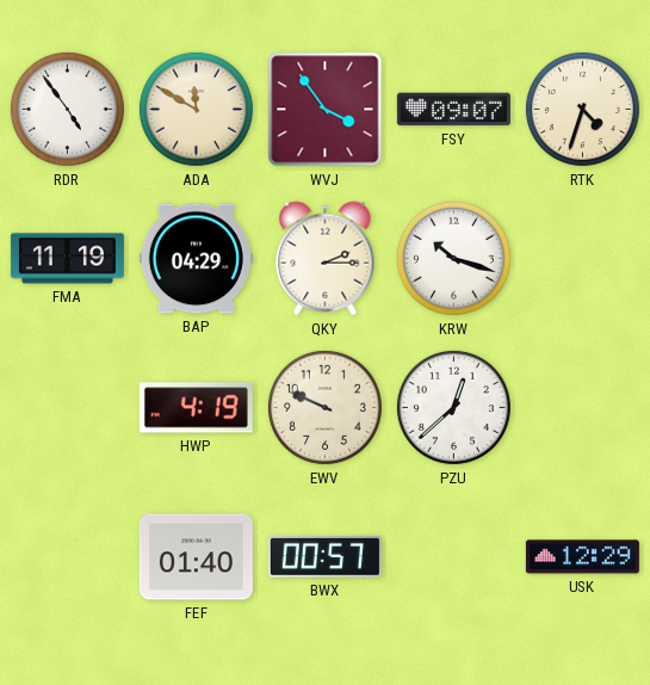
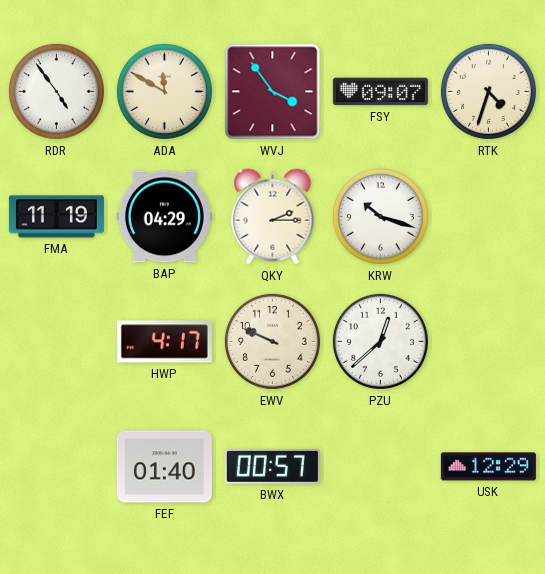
HWP: 4:19 -> 4:17
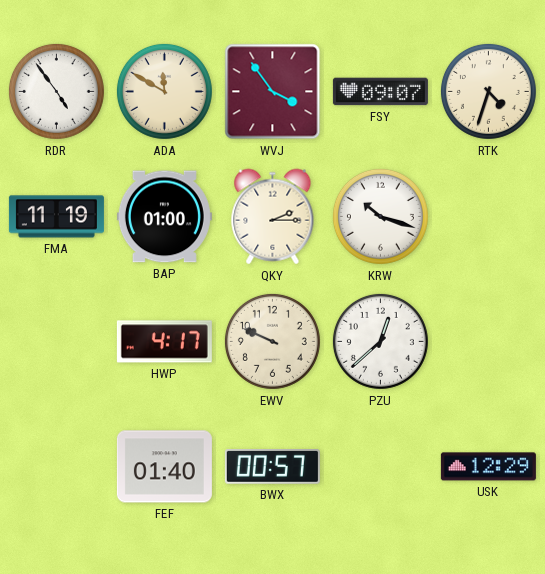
BAP: 04:29 -> 01:00
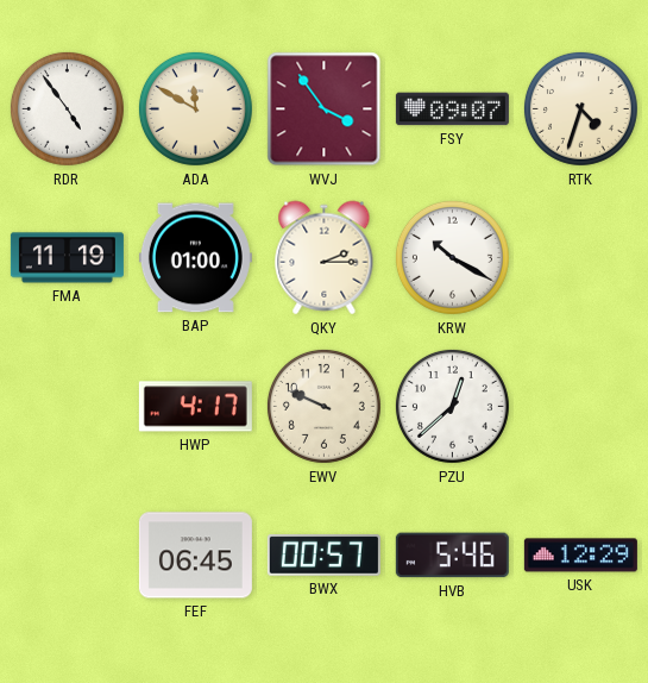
KRW: 10:18 -> 10:20
FEF: 01:40 -> 06:45
HVB: none -> 5:46
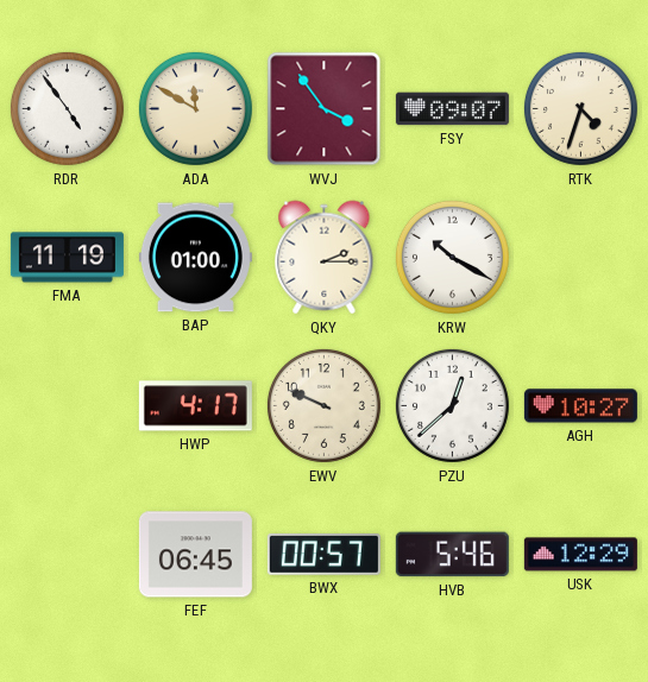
AGH: none -> 10:27
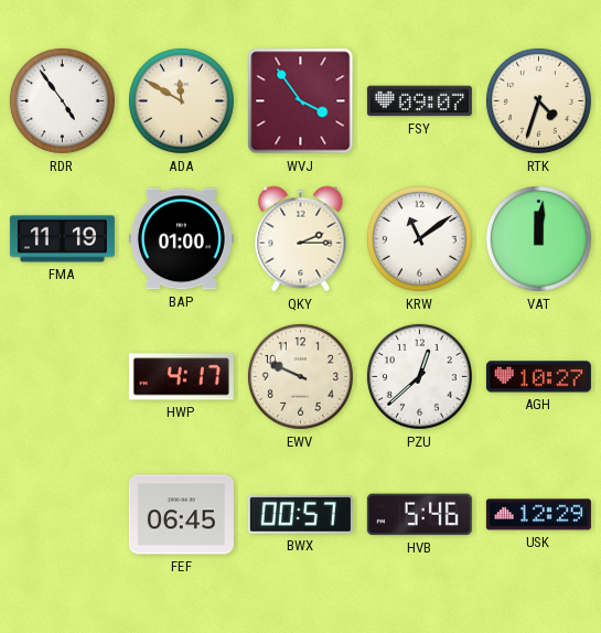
KRW: 10:20 -> 11:09
VAT: none -> 12:01
